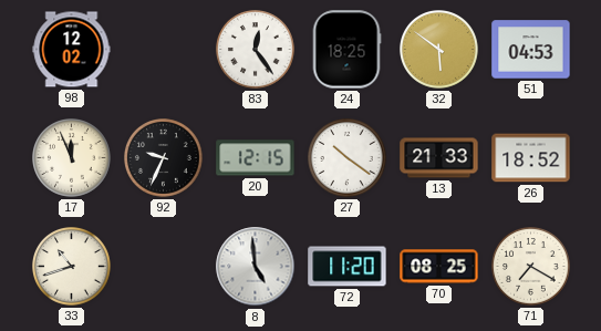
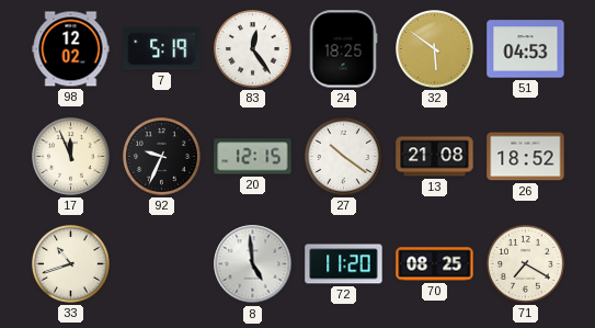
7: none -> 5:19
13: 21:33 -> 21:08
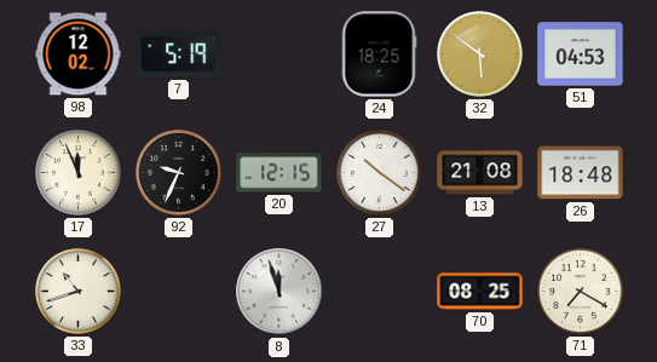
83: 12:24 -> none
26: 18:52 -> 18:48
8: 4:59 -> 11:57
72: 11:20 -> none
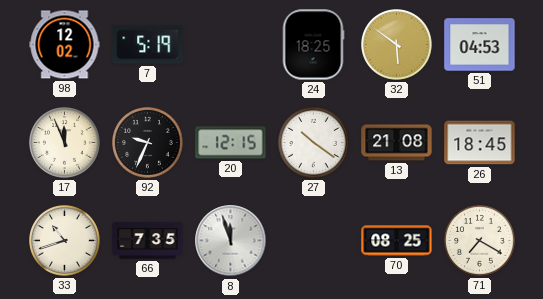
26: 18:48 -> 18:45
66: none -> 7:35
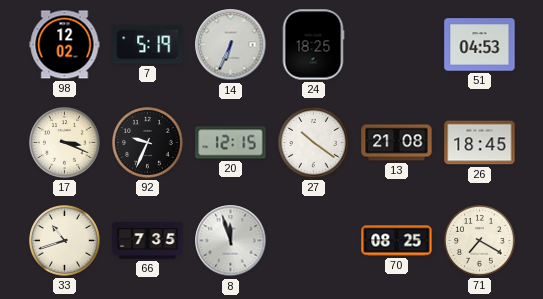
14: none -> 6:34
32: 5:51 -> none
17: 11:56 -> 3:19
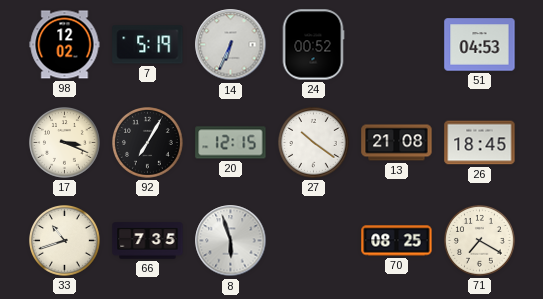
24: 18:25 -> 00:52
92: 9:34 -> 7:05
8: 11:57 -> 5:57
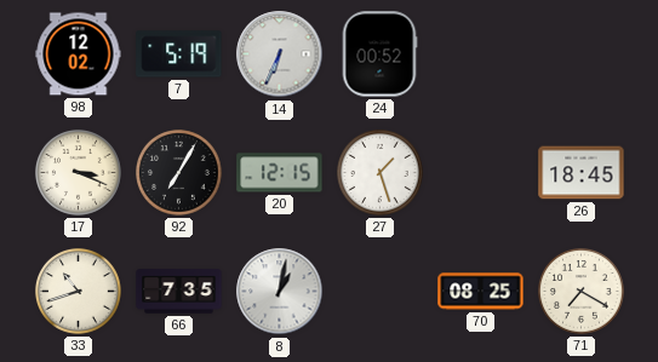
51: 04:53 -> none
27: 10:21 -> 1:27
13: 21:08 -> none
8: 5:57 -> 1:02
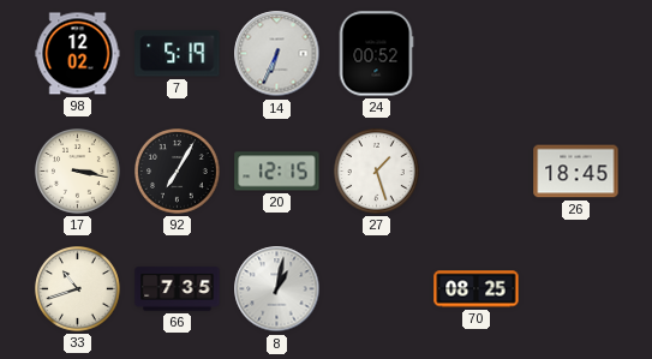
17: 3:19 -> 3:17
71: 7:20 -> none
